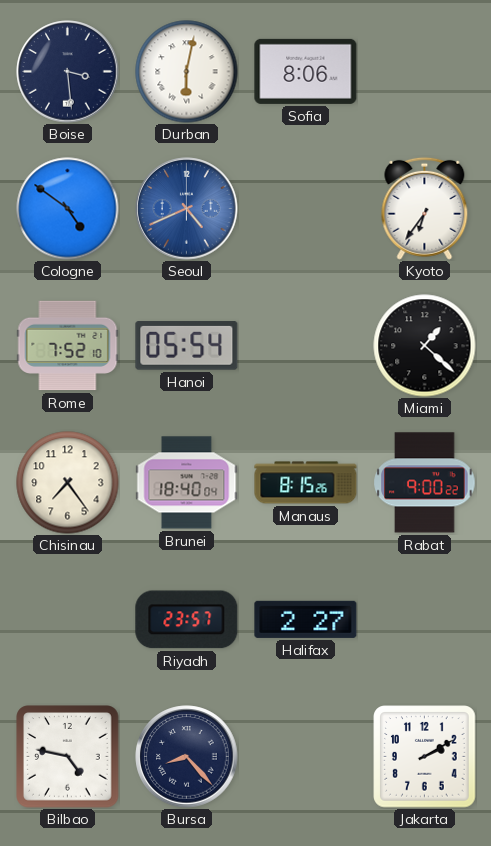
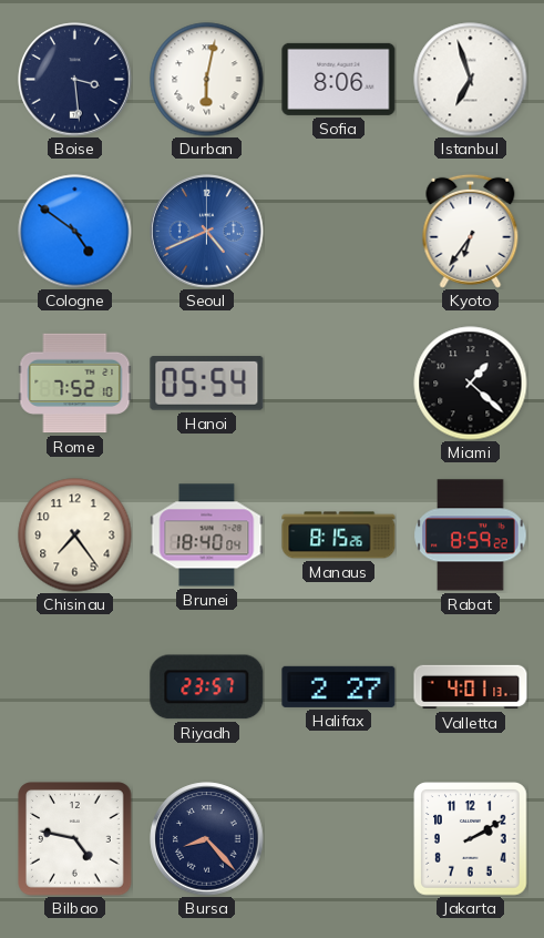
Istanbul: none -> 6:57
Rabat: 9:00 -> 8:59
Valletta: none -> 4:01
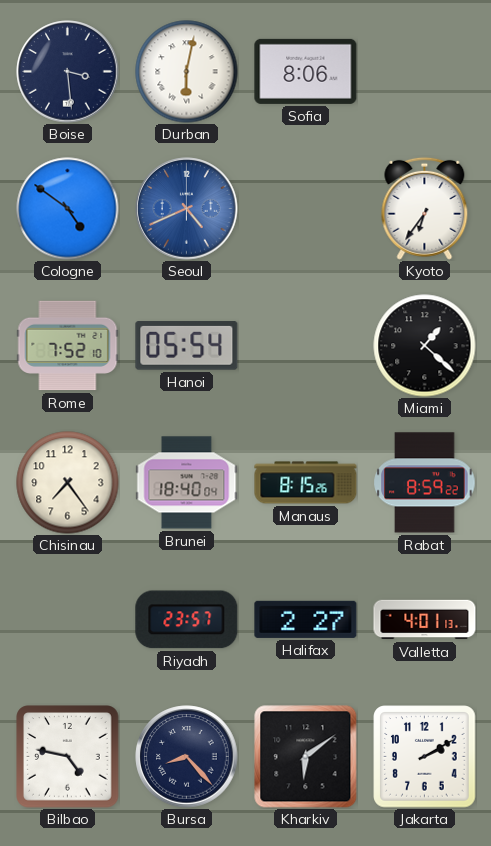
Istanbul: 6:57 -> none
Kharkiv: none -> 6:09
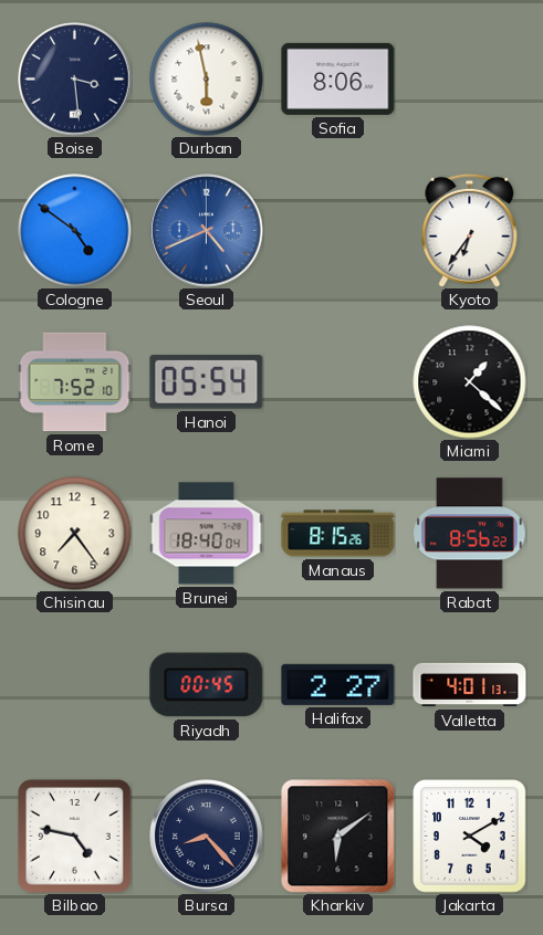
Durban: 6:02 -> 5:58
Rabat: 8:59 -> 8:56
Riyadh: 23:57 -> 00:45
Jakarta: 2:10 -> 4:10
